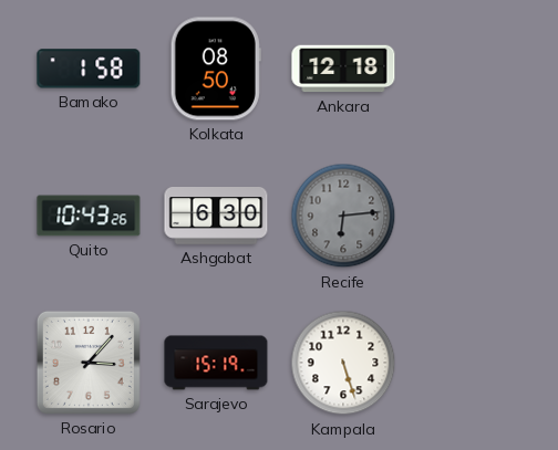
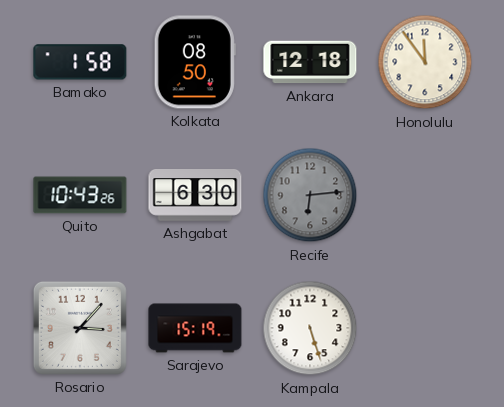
Honolulu: none -> 11:54
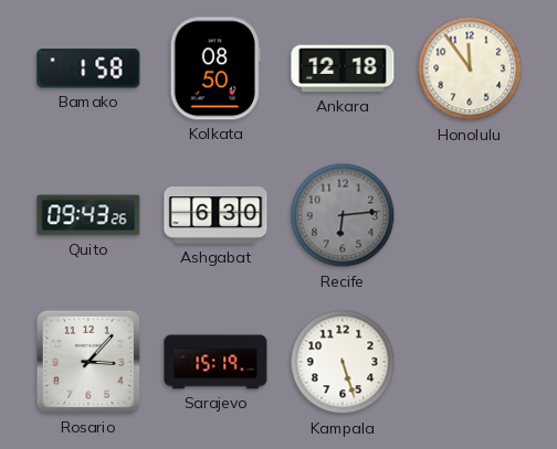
Quito: 10:43 -> 09:43
